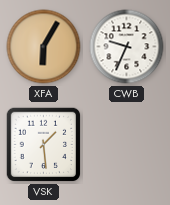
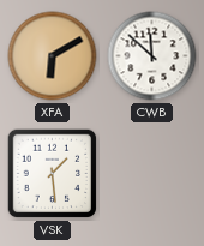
XFA: 6:05 -> 6:10
CWB: 9:34 -> 11:52
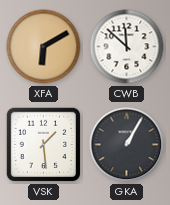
GKA: none -> 1:05
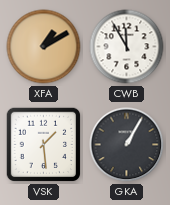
XFA: 6:10 -> 1:10
CWB: 11:52 -> 11:55
